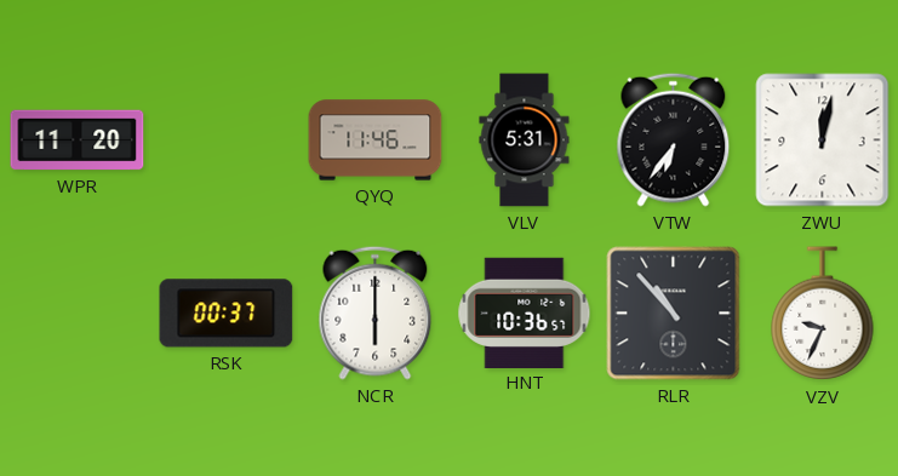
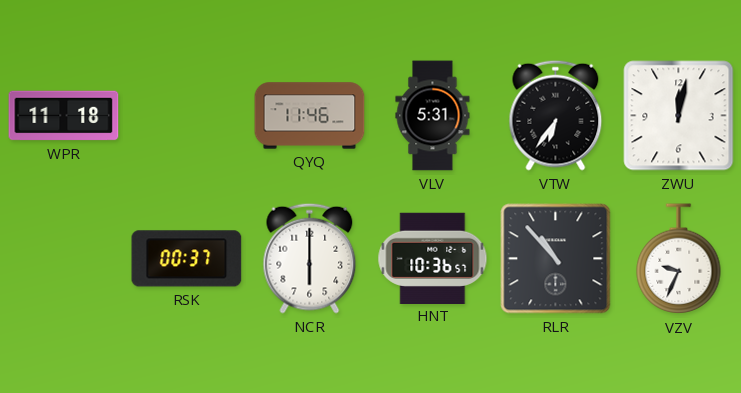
WPR: 11:20 -> 11:18
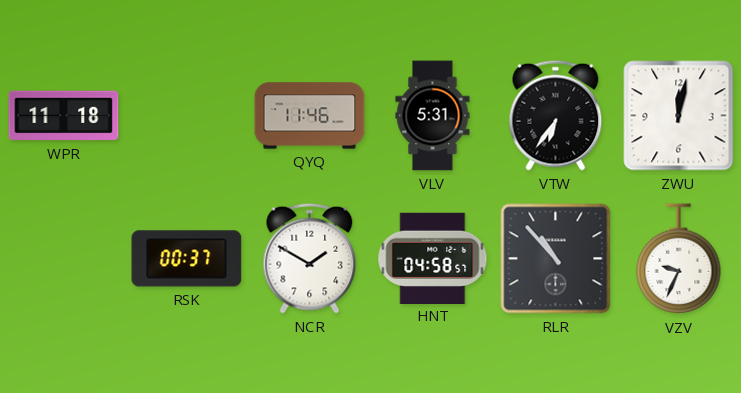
NCR: 6:00 -> 1:50
HNT: 10:36 -> 04:58
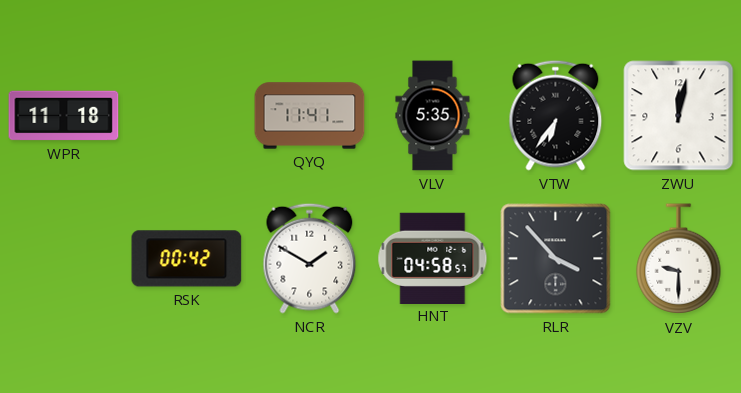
QYQ: 11:46 -> 11:41
VLV: 5:31 -> 5:35
RSK: 00:37 -> 00:42
RLR: 10:53 -> 3:53
VZV: 9:34 -> 9:30
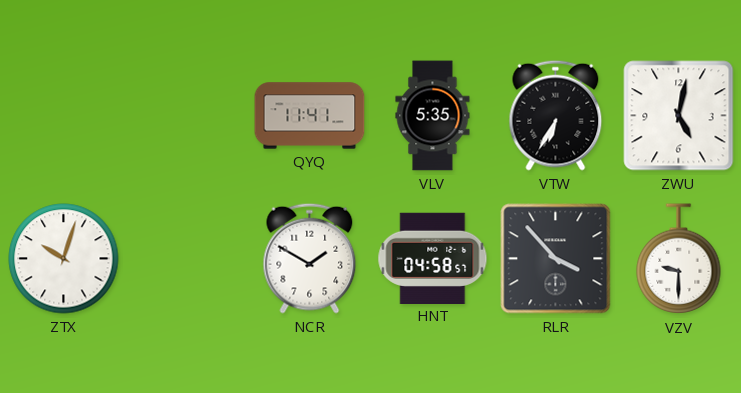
WPR: 11:18 -> none
VTW: 6:36 -> 6:35
ZWU: 12:02 -> 5:02
ZTX: none -> 10:03
RSK: 00:42 -> none
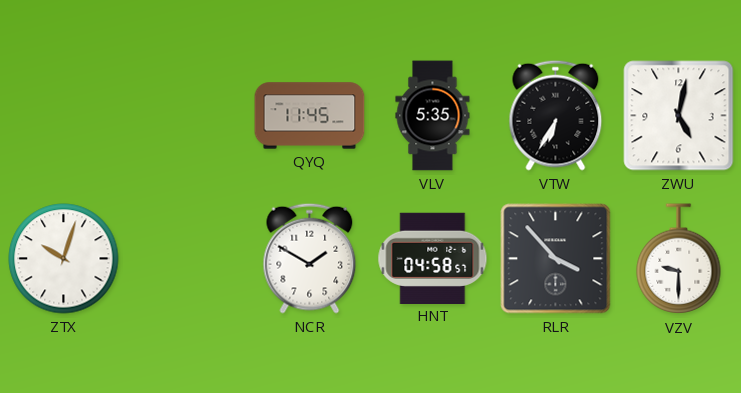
QYQ: 11:41 -> 11:45
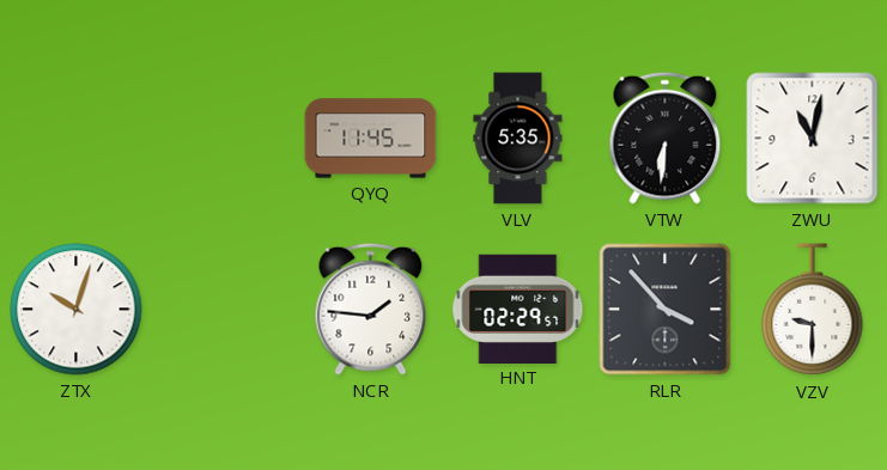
VTW: 6:35 -> 6:31
ZWU: 5:02 -> 11:02
NCR: 1:50 -> 1:46
HNT: 04:58 -> 02:29
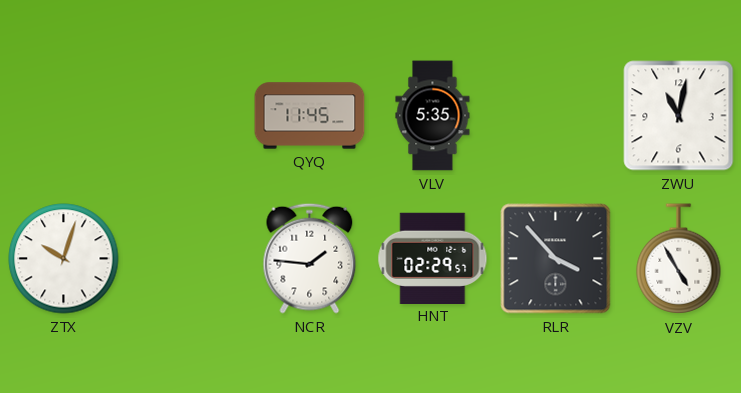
VTW: 6:31 -> none
VZV: 9:30 -> 4:55
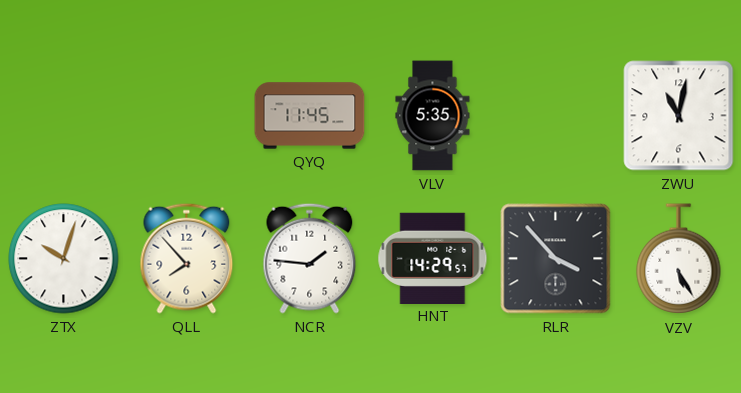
QLL: none -> 7:53
HNT: 02:29 -> 14:29
VZV: 4:55 -> 5:25
